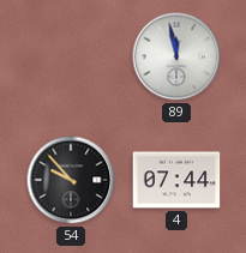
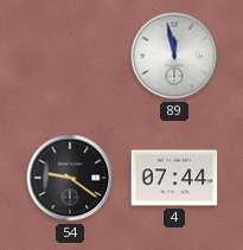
54: 9:53 -> 9:21
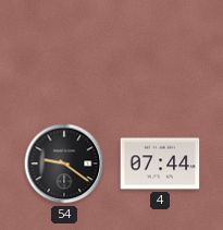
89: 11:58 -> none
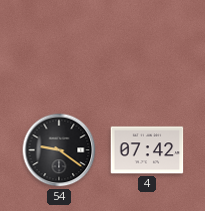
4: 07:44 -> 07:42
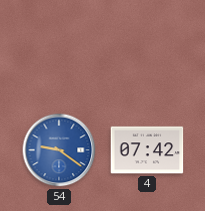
54 dial: black -> blue
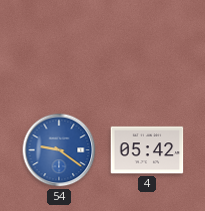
4: 07:42 -> 05:42
